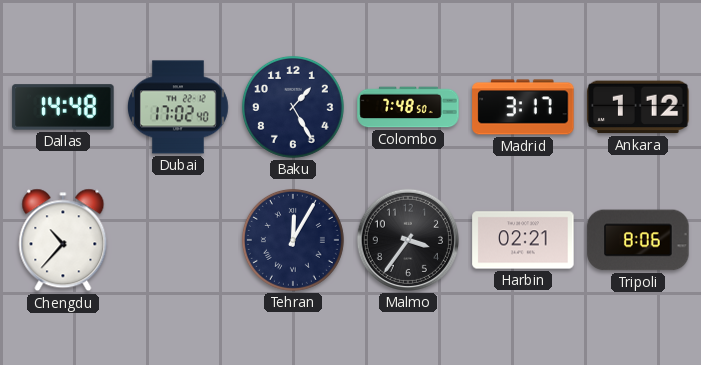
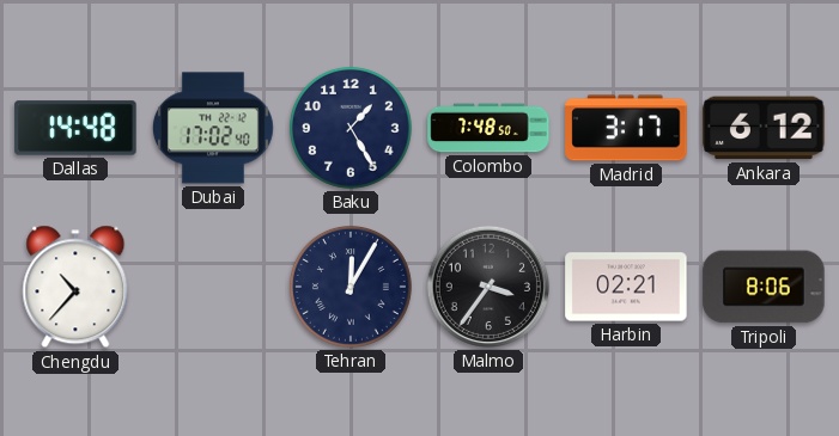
Ankara: 1:12 -> 6:12
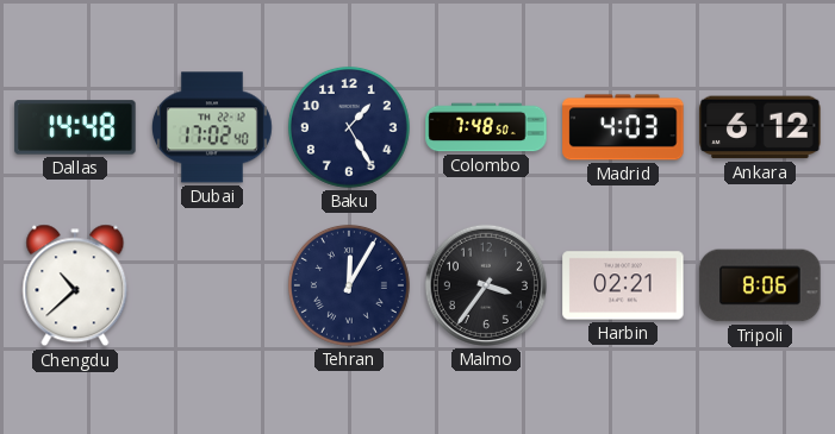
Madrid: 3:17 -> 4:03
Chengdu: 10:37 -> 10:38
